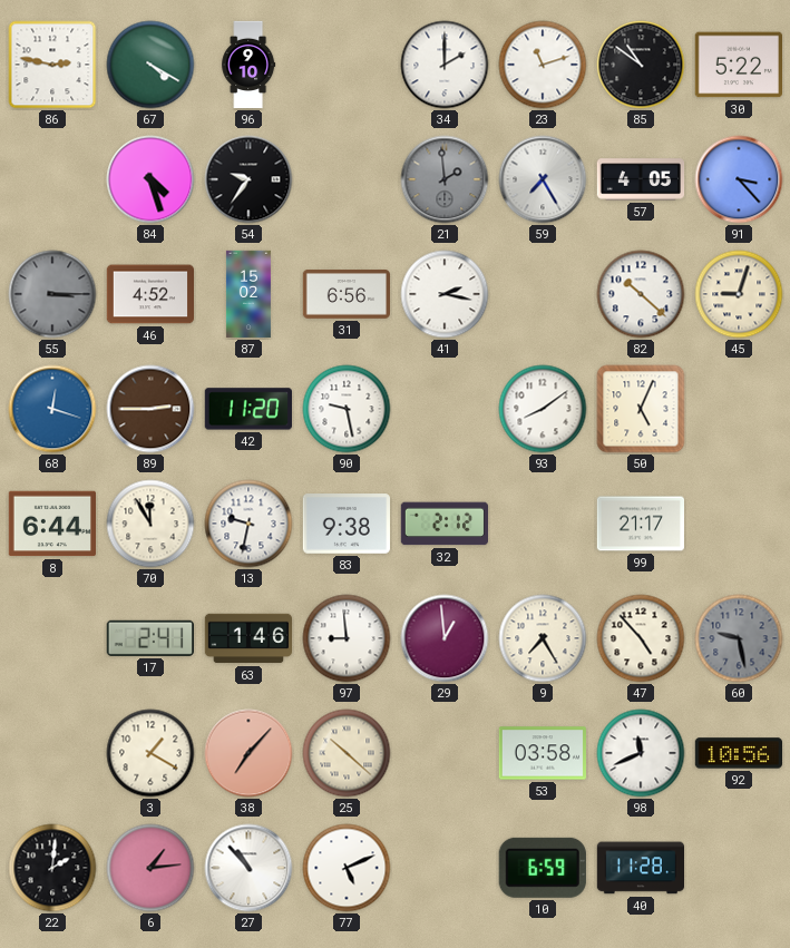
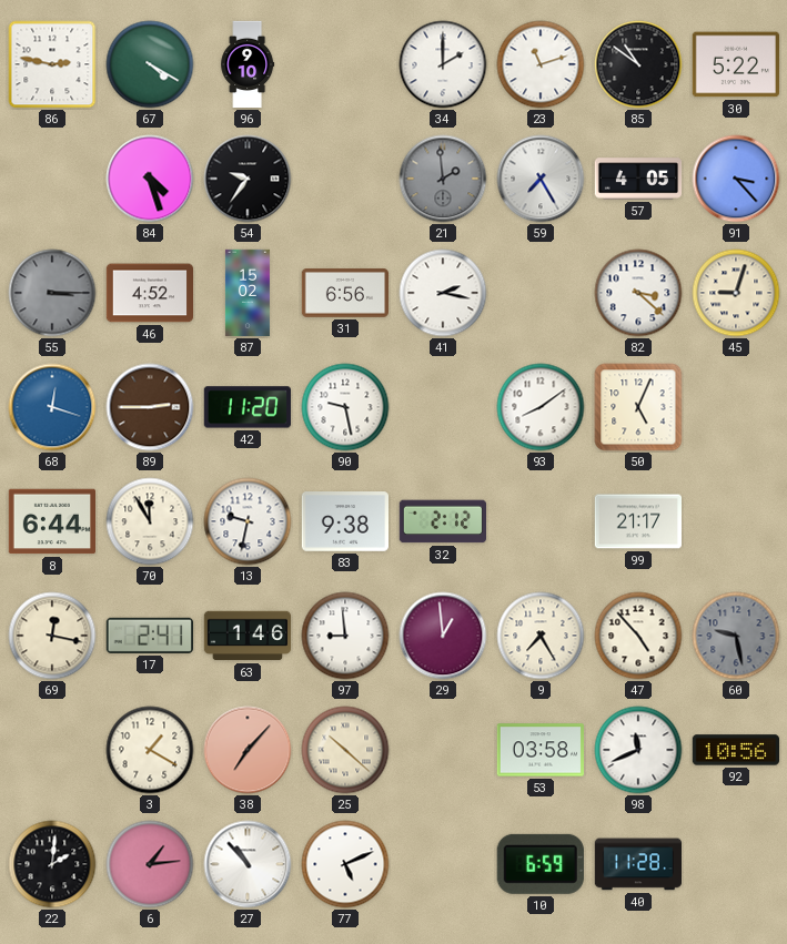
82: 10:22 -> 3:22
69: none -> 12:17
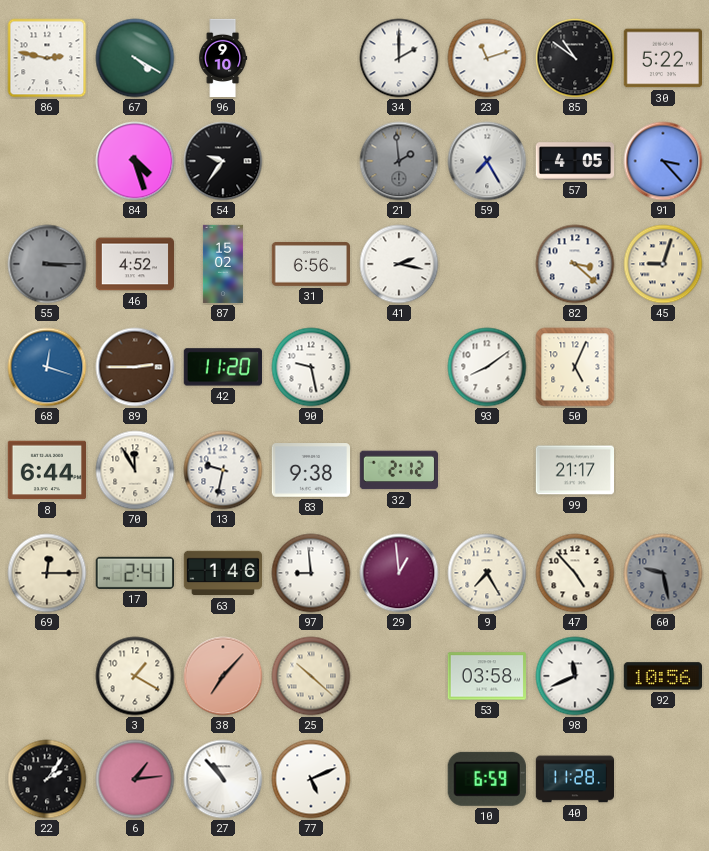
69: 12:17 -> 12:15
22: 2:01 -> 2:06
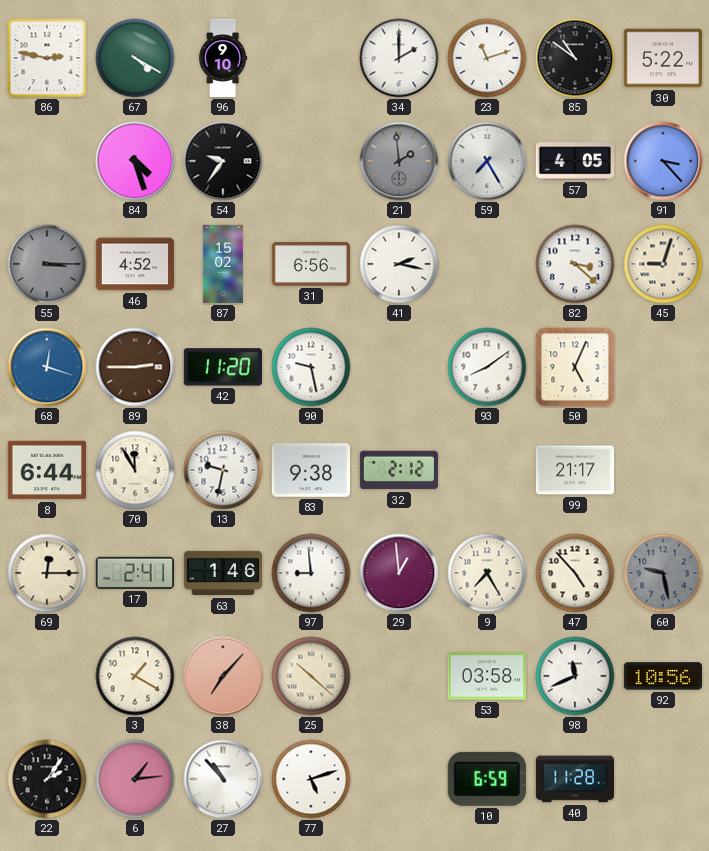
77: 5:11 -> 5:12
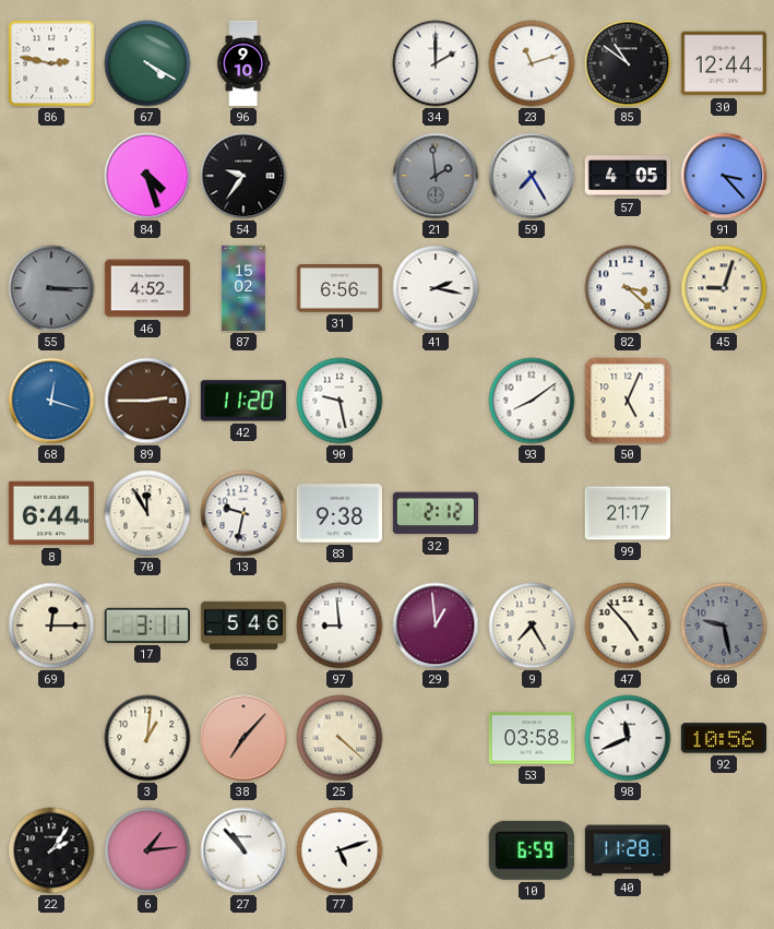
30: 5:22 -> 12:44
17: 2:41 -> 3:11
63: 1:46 -> 5:46
3: 1:20 -> 1:01
25: 10:22 -> 4:22
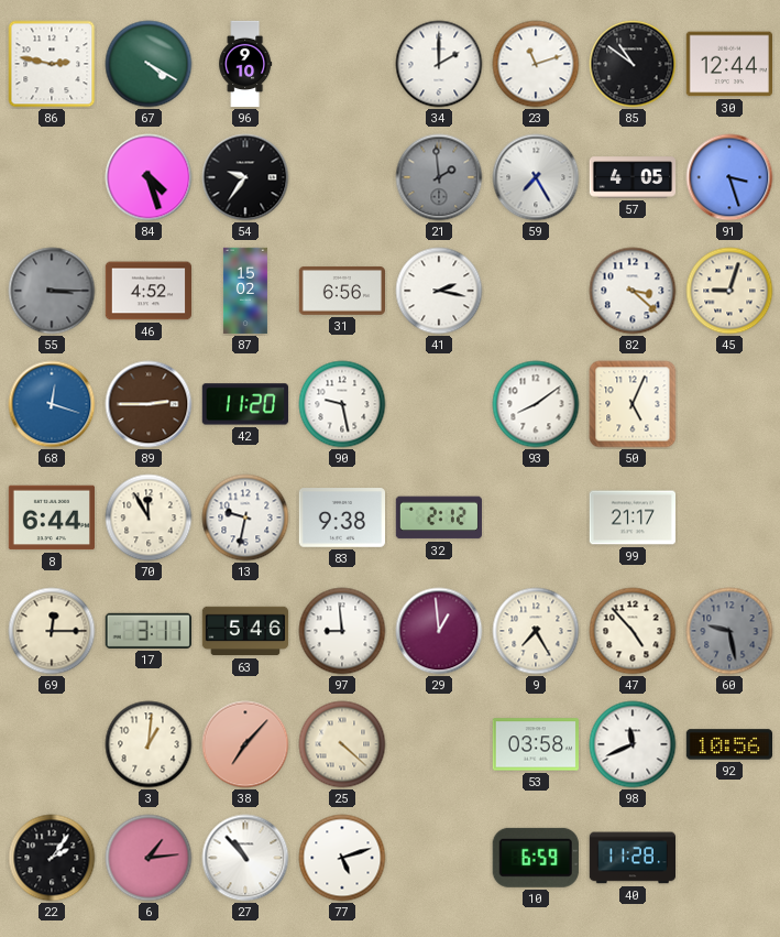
91: 3:23 -> 3:27
